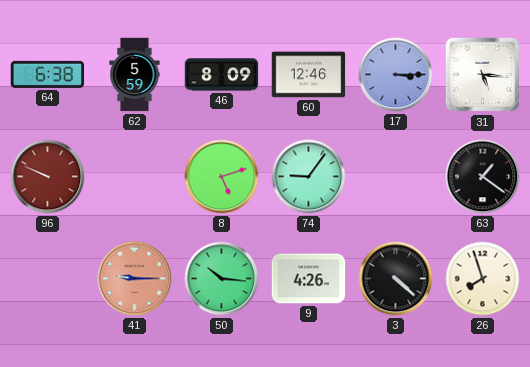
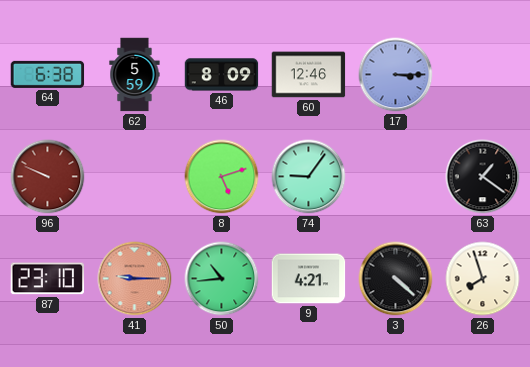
31: 5:16 -> none
87: none -> 23:10
50: 10:16 -> 10:44
9: 4:26 -> 4:21
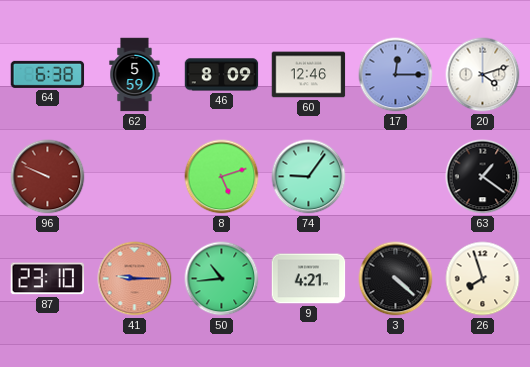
17: 3:15 -> 12:15
20: none -> 4:12
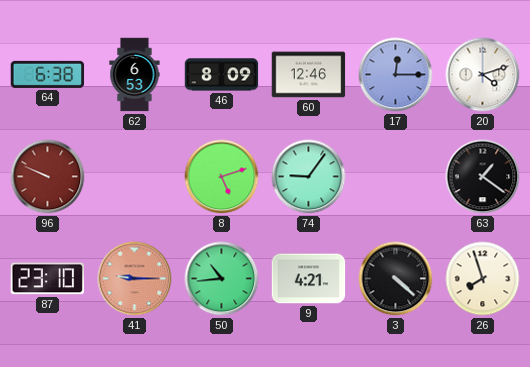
62: 5:59 -> 6:53
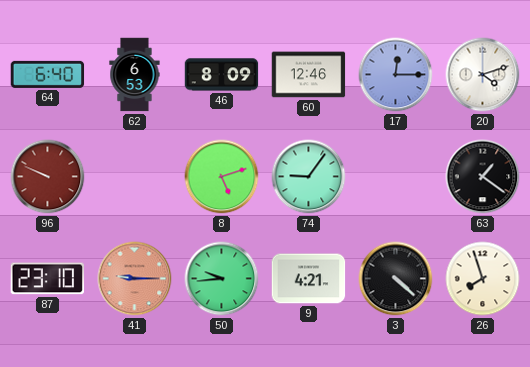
64: 6:38 -> 6:40
50: 10:44 -> 9:44
